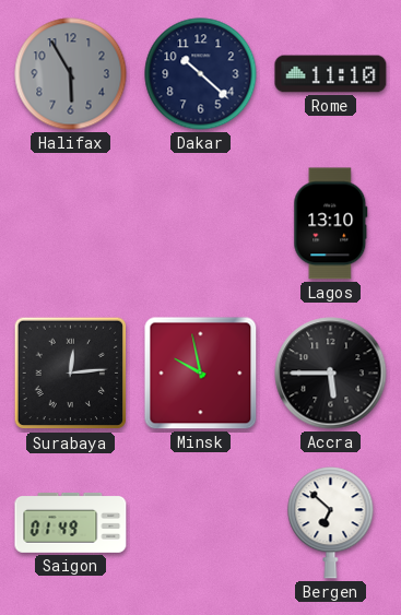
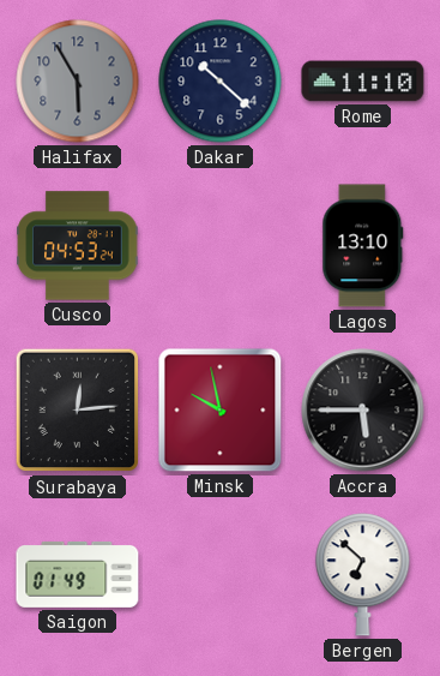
Cusco: none -> 04:53
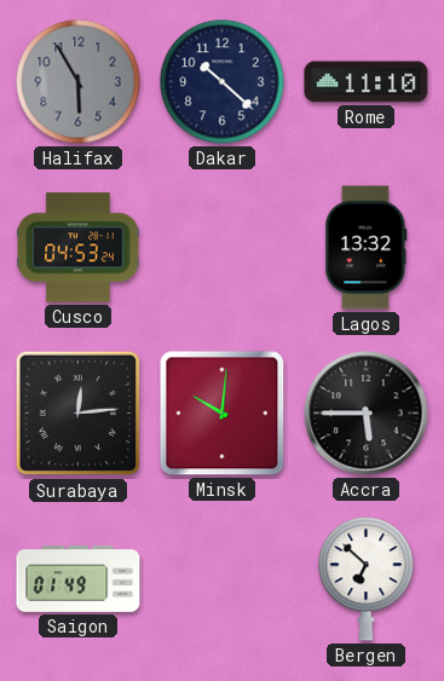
Lagos: 13:10 -> 13:32
Minsk: 9:58 -> 10:01
